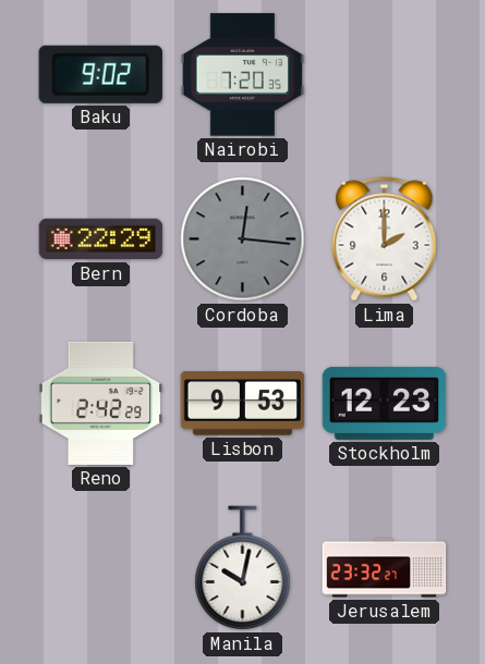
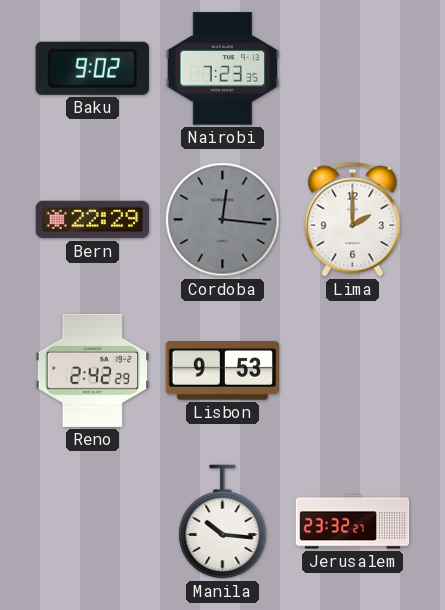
Nairobi: 7:20 -> 7:23
Stockholm: 12:23 -> none
Manila: 10:02 -> 10:16
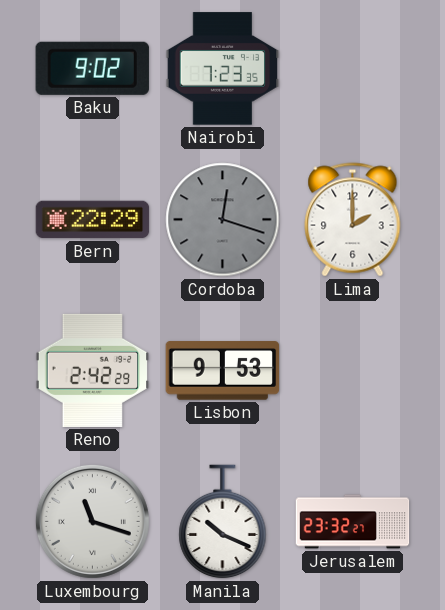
Cordoba: 12:16 -> 12:18
Luxembourg: none -> 11:18
Manila: 10:16 -> 10:19
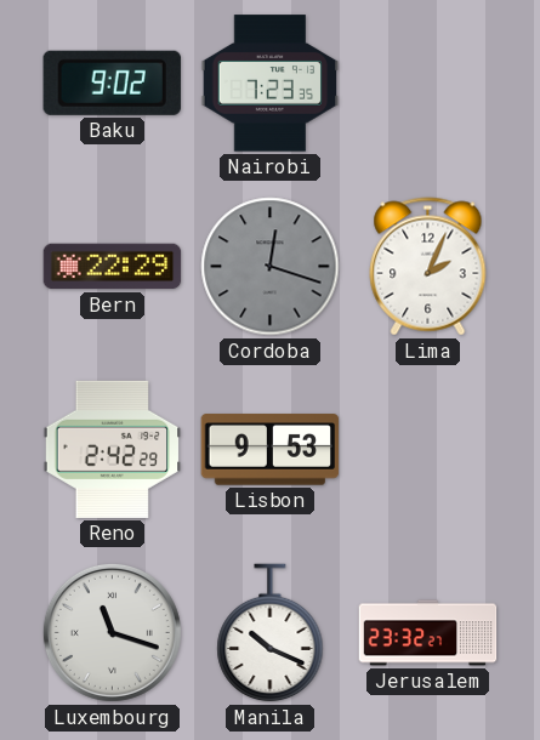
Lima: 2:00 -> 2:04
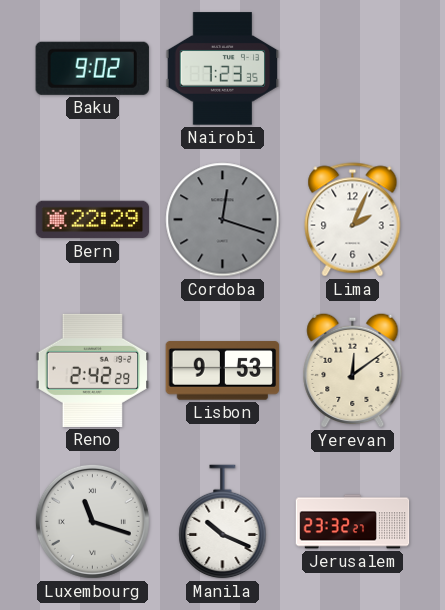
Yerevan: none -> 12:09
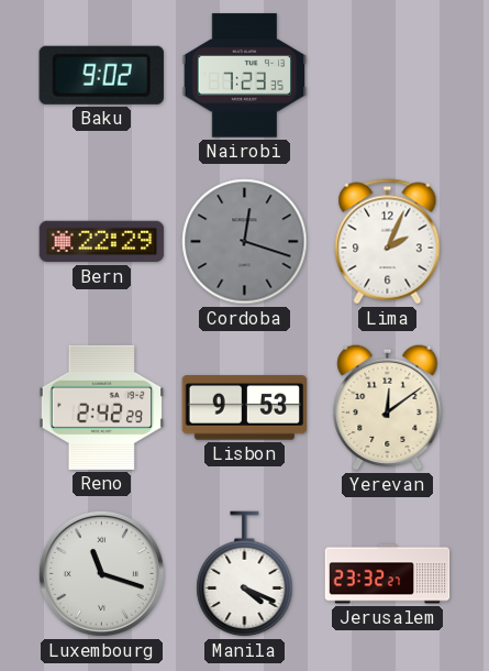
Manila: 10:19 -> 4:19
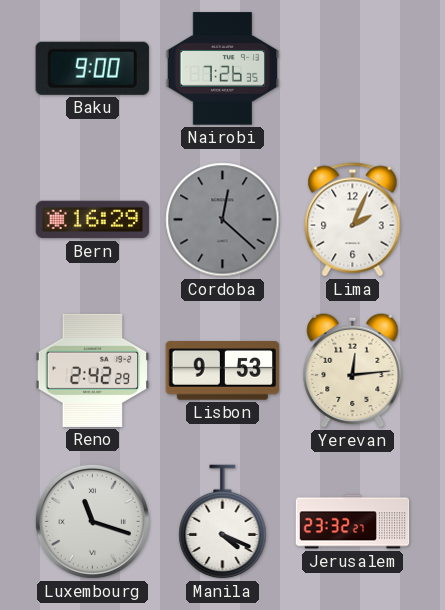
Baku: 9:02 -> 9:00
Nairobi: 7:23 -> 7:26
Bern: 22:29 -> 16:29
Cordoba: 12:18 -> 12:22
Yerevan: 12:09 -> 12:14
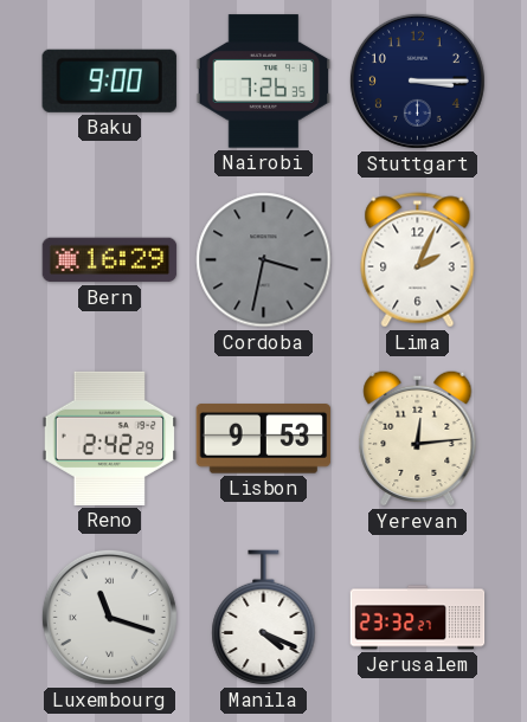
Stuttgart: none -> 3:15
Cordoba: 12:22 -> 3:32
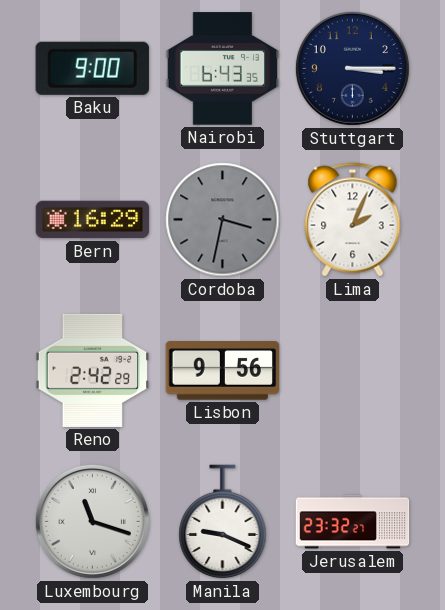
Nairobi: 7:26 -> 6:43
Lisbon: 9:53 -> 9:56
Yerevan: 12:14 -> none
Manila: 4:19 -> 9:19
